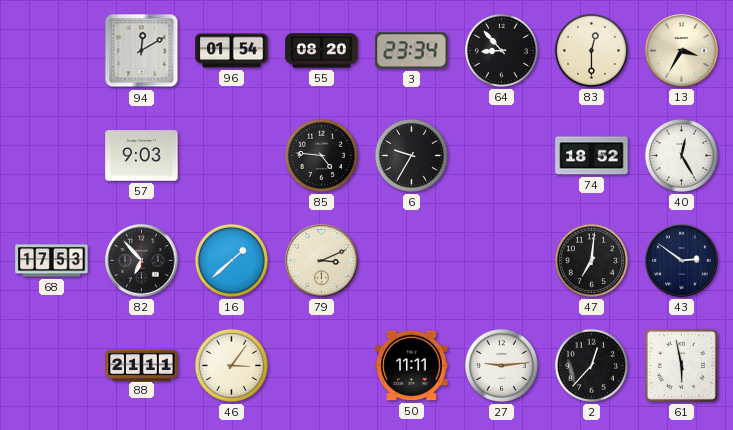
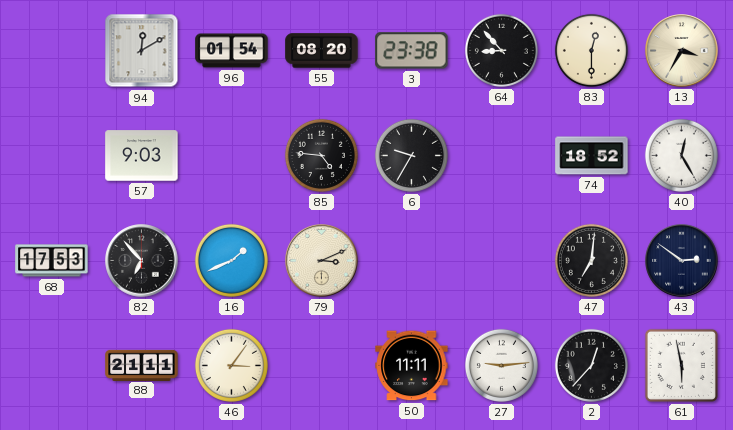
3: 23:34 -> 23:38
16: 1:38 -> 1:41
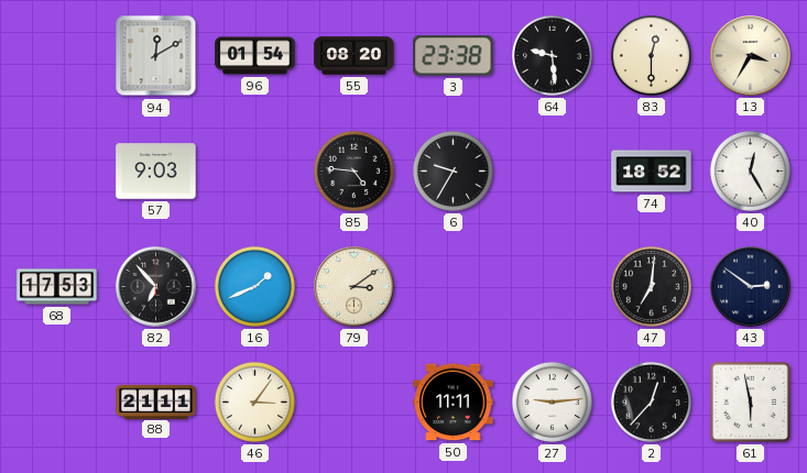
64: 8:53 -> 9:29
79: 3:11 -> 3:09
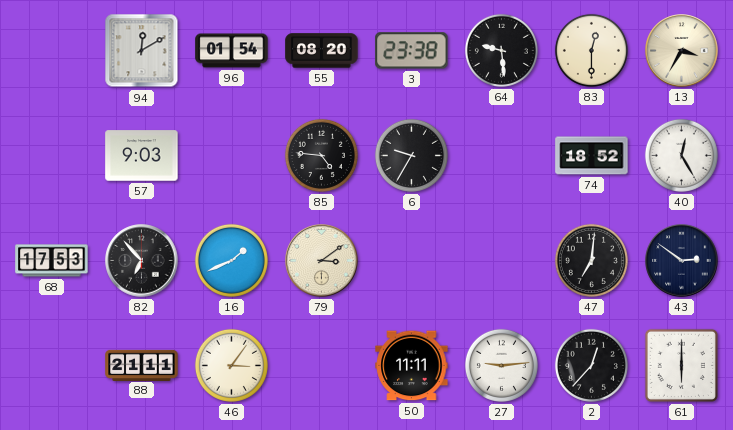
61: 5:58 -> 6:00
